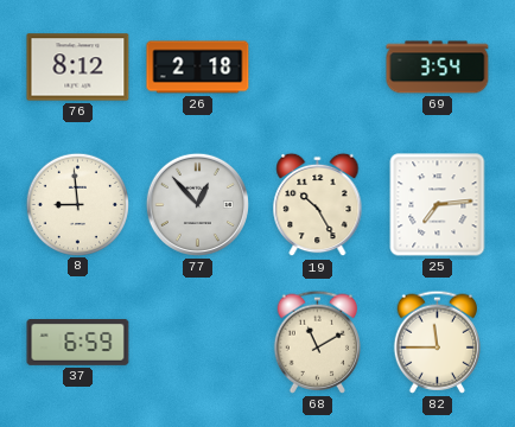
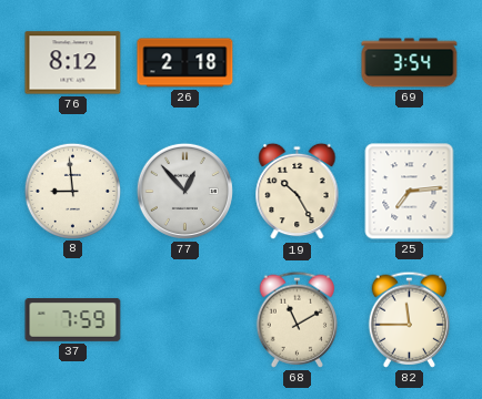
37: 6:59 -> 7:59
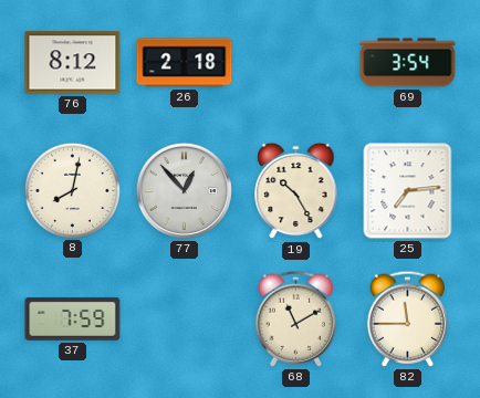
8: 8:59 -> 8:02
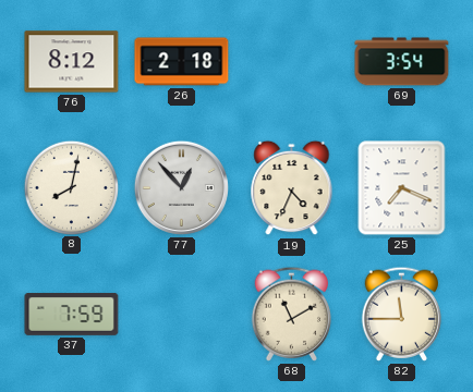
19: 10:25 -> 4:34
25: 7:14 -> 7:19
